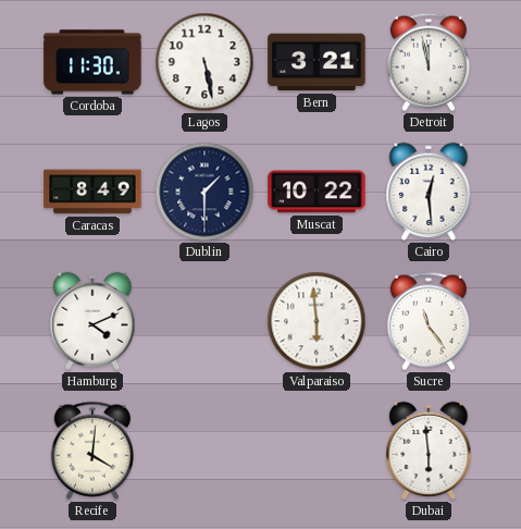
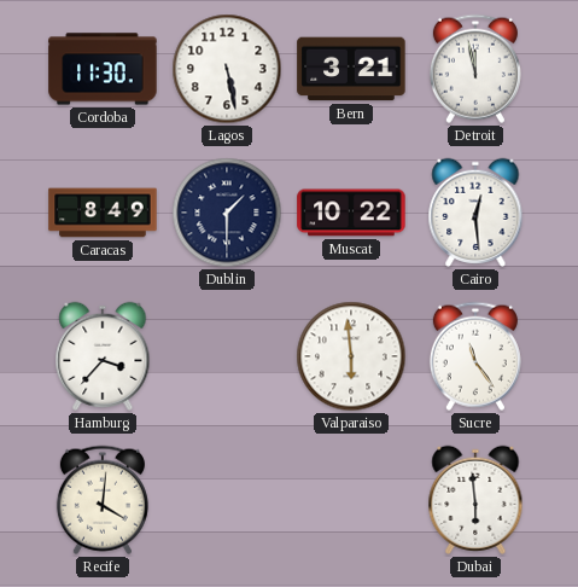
Hamburg: 4:11 -> 3:37
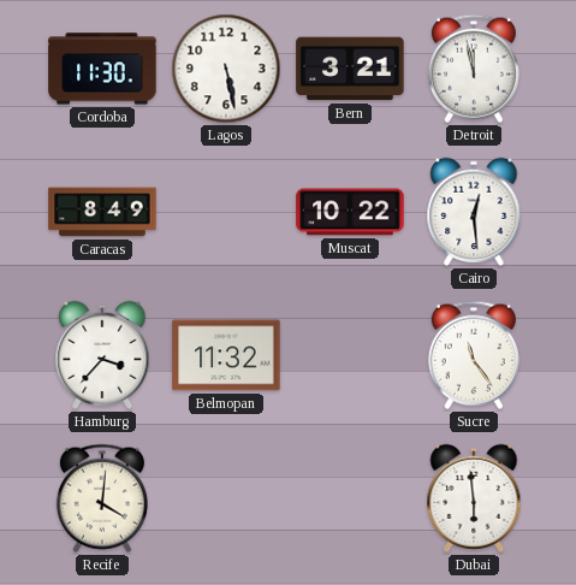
Dublin: 1:30 -> none
Belmopan: none -> 11:32
Valparaiso: 5:59 -> none
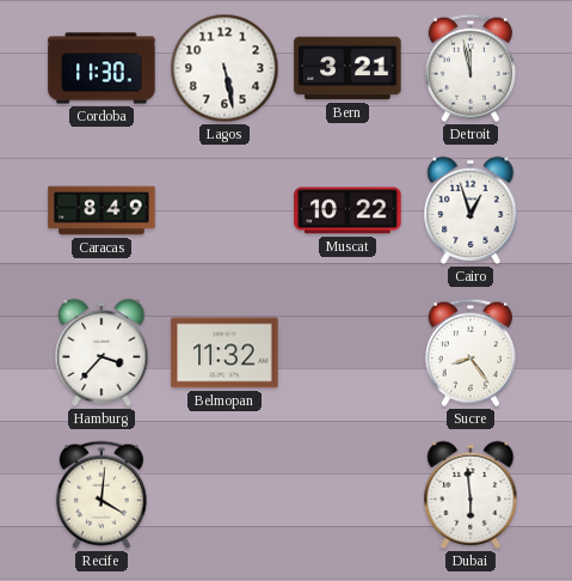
Cairo: 12:29 -> 12:57
Sucre: 11:24 -> 8:24
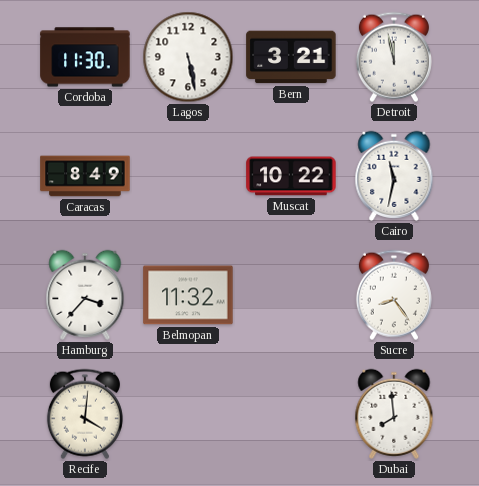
Cairo: 12:57 -> 11:32
Dubai: 5:59 -> 7:59
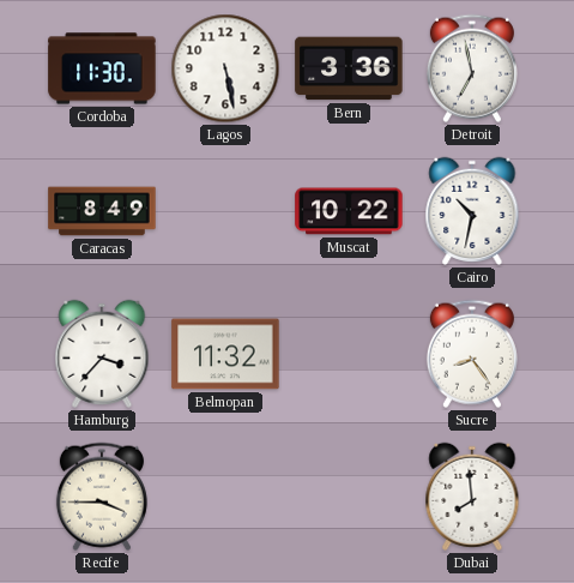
Bern: 3:21 -> 3:36
Detroit: 11:58 -> 6:58
Cairo: 11:32 -> 10:32
Recife: 4:01 -> 3:45
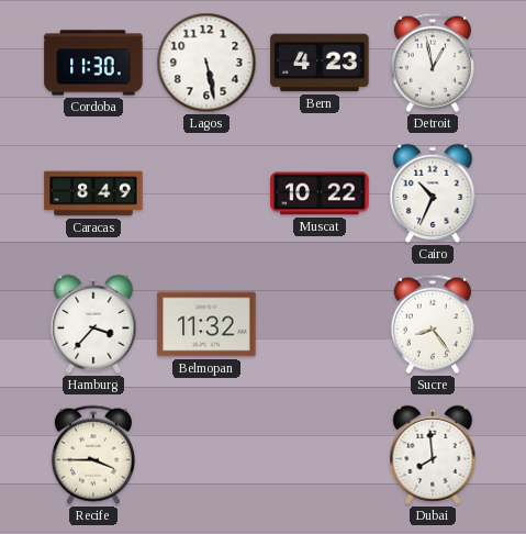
Bern: 3:36 -> 4:23
Detroit: 6:58 -> 12:58
Cairo: 10:32 -> 10:34
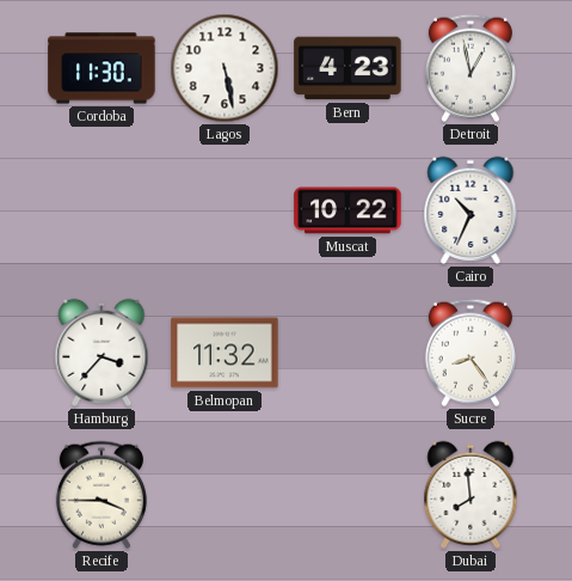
Caracas: 8:49 -> none
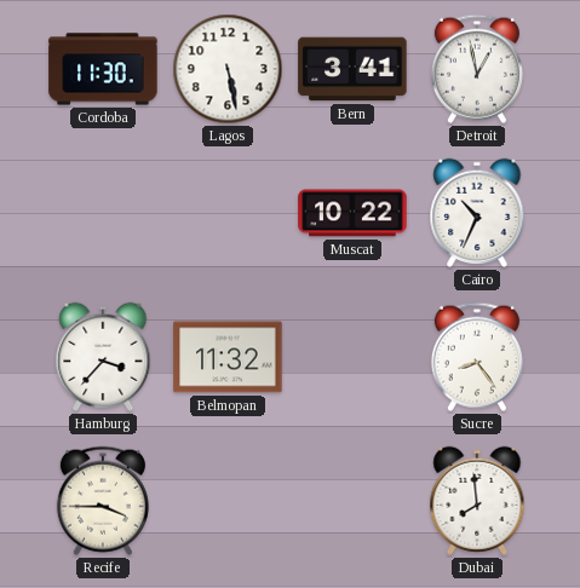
Bern: 4:23 -> 3:41
